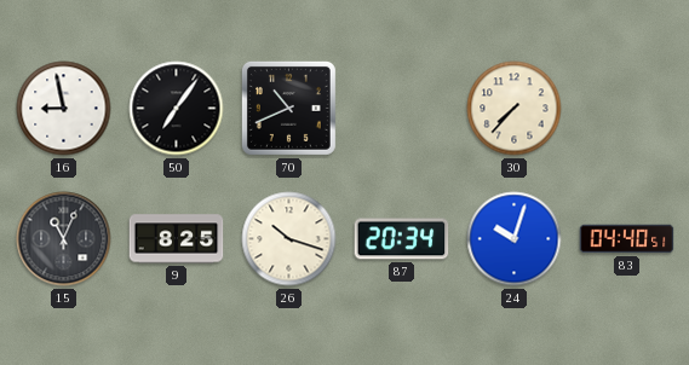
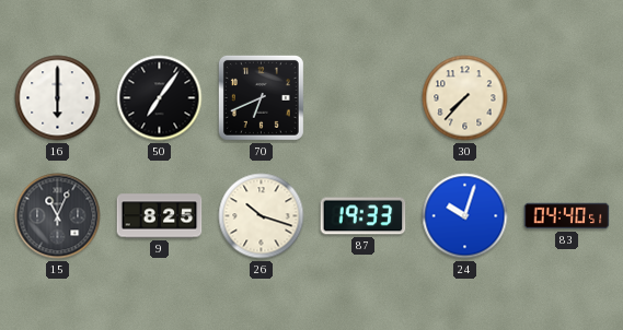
16: 8:58 -> 6:00
70: 10:41 -> 6:41
87: 20:34 -> 19:33
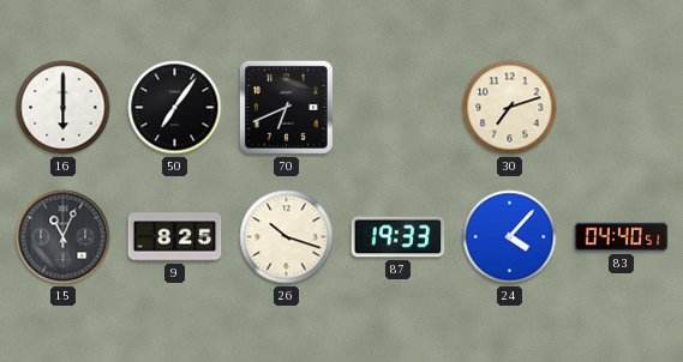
30: 7:37 -> 7:12
24: 10:03 -> 4:07
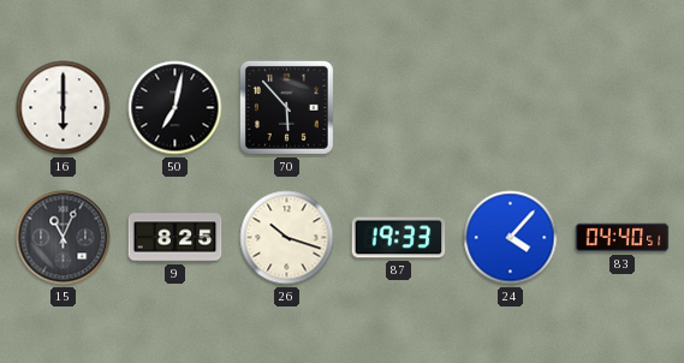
50: 7:06 -> 7:02
70: 6:41 -> 5:53
30: 7:12 -> none
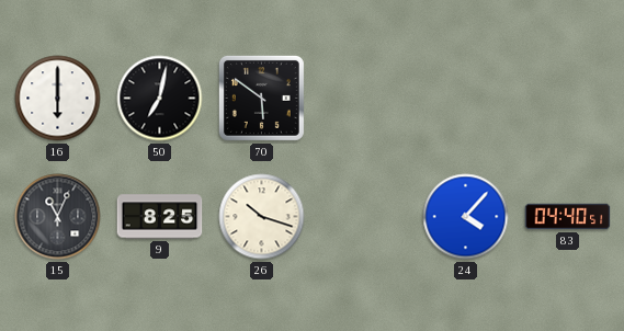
70: 5:53 -> 5:51
87: 19:33 -> none
